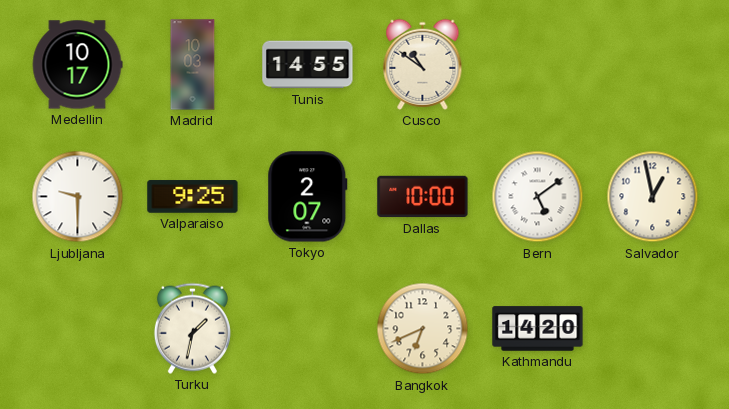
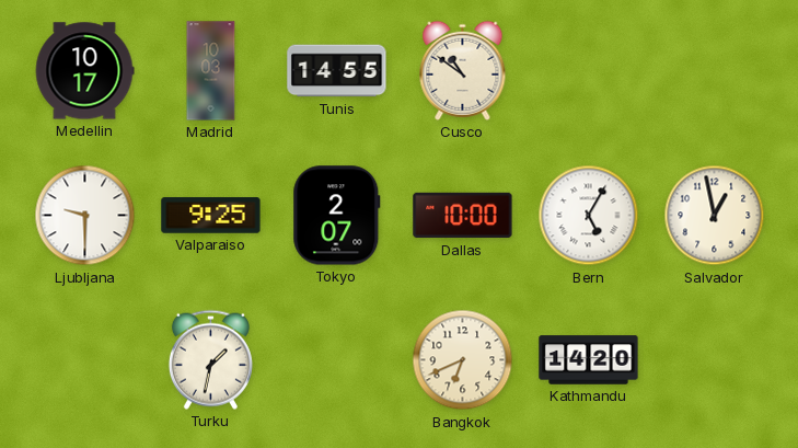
Bern: 5:09 -> 5:05
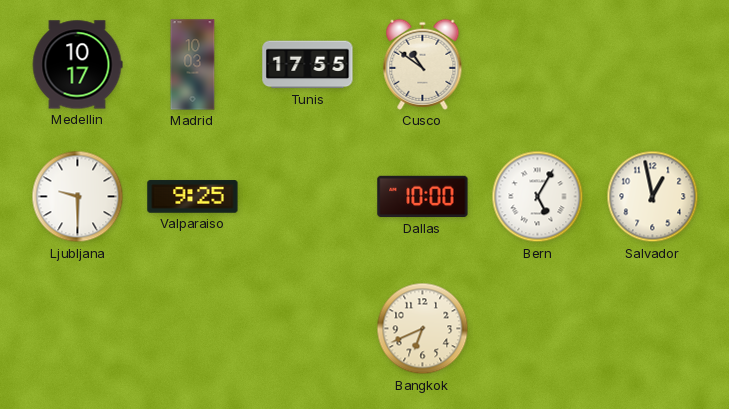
Tunis: 14:55 -> 17:55
Tokyo: 2:07 -> none
Turku: 1:32 -> none
Kathmandu: 14:20 -> none
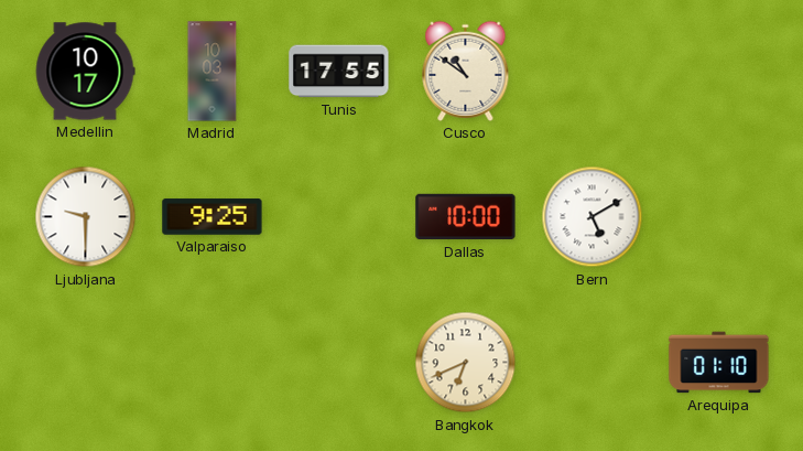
Bern: 5:05 -> 5:10
Salvador: 12:58 -> none
Arequipa: none -> 01:10
